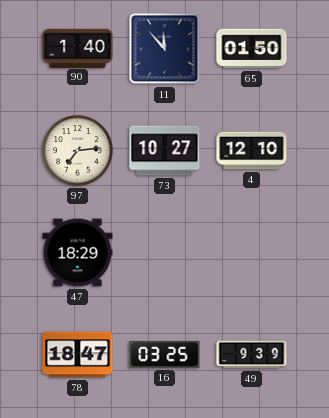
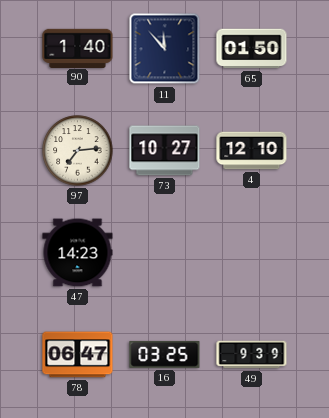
47: 18:29 -> 14:23
78: 18:47 -> 06:47
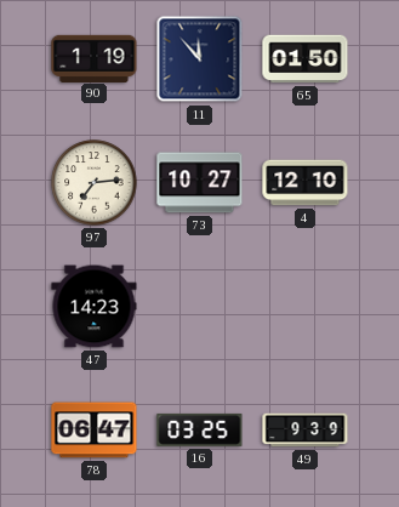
90: 1:40 -> 1:19
